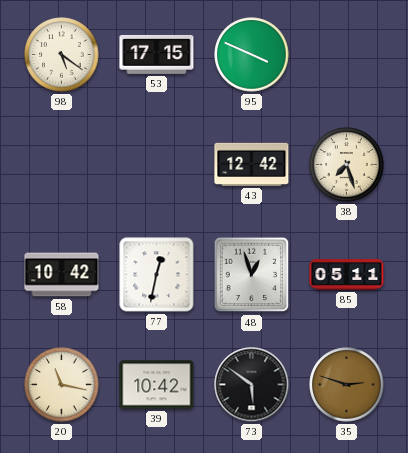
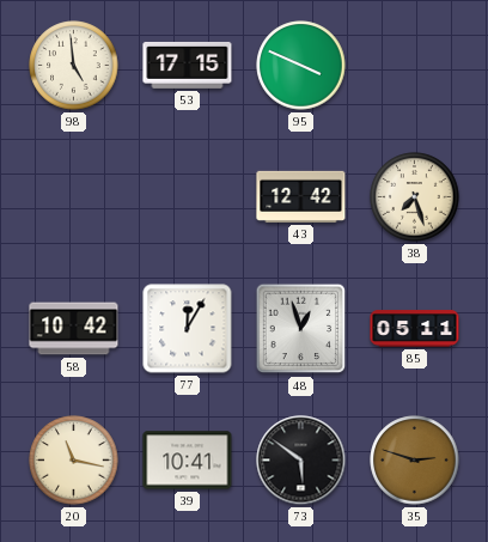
98: 5:21 -> 4:59
77: 12:32 -> 12:05
39: 10:42 -> 10:41
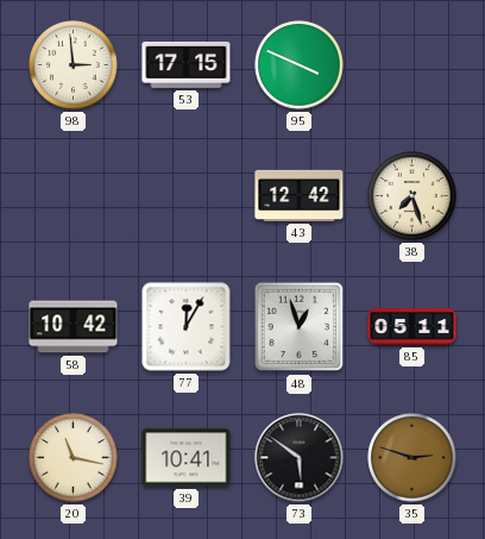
98: 4:59 -> 2:59
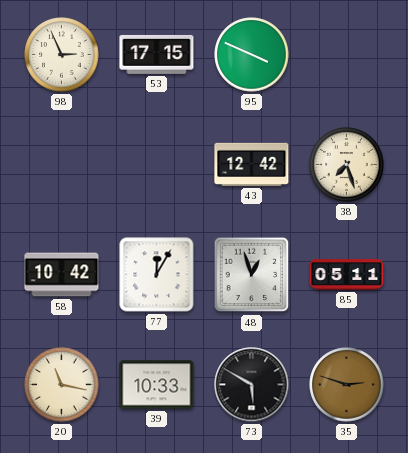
98: 2:59 -> 2:56
39: 10:41 -> 10:33
73: 5:51 -> 5:50
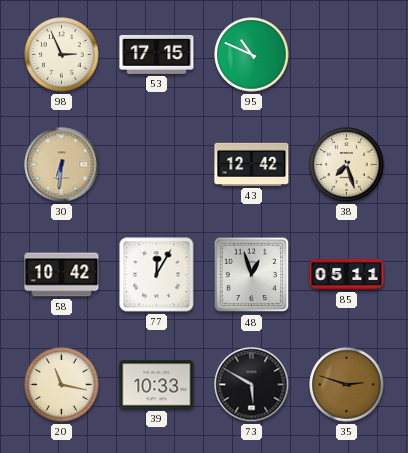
95: 3:49 -> 10:49
30: none -> 6:31
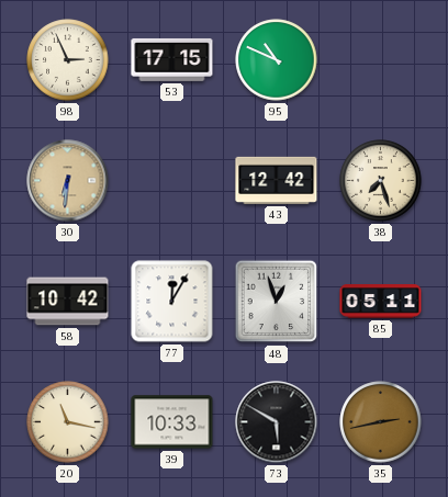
35: 2:48 -> 2:43
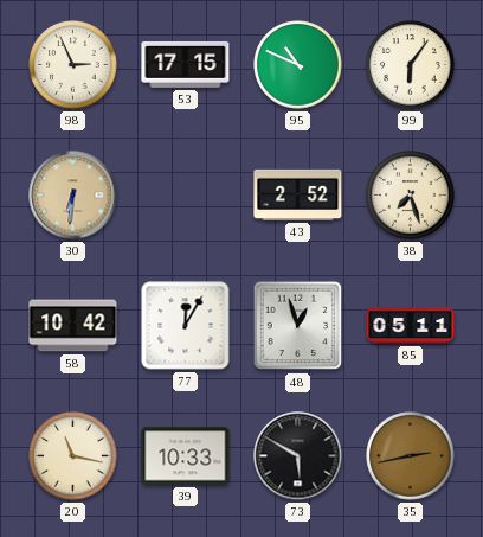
99: none -> 6:06
43: 12:42 -> 2:52
